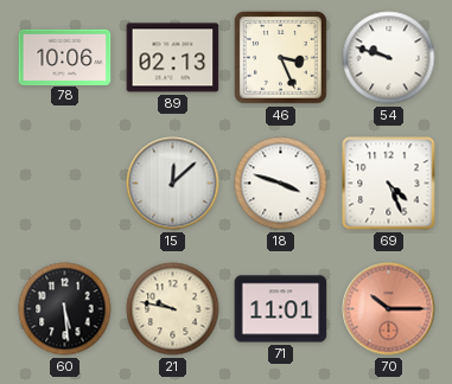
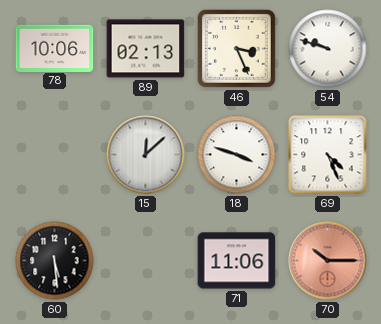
21: 9:47 -> none
71: 11:01 -> 11:06
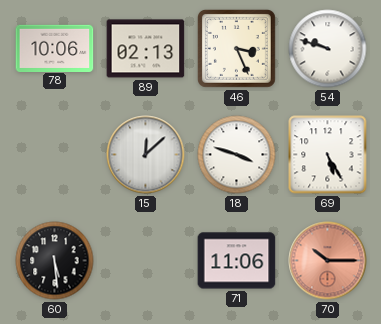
69: 4:26 -> 5:25
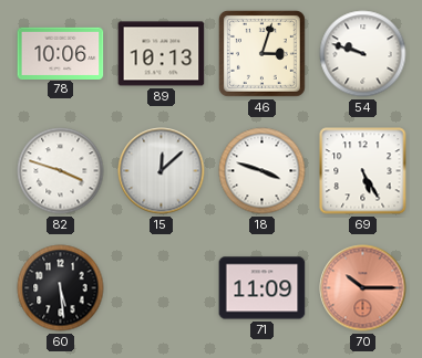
89: 02:13 -> 10:13
46: 3:26 -> 3:03
82: none -> 3:48
71: 11:06 -> 11:09
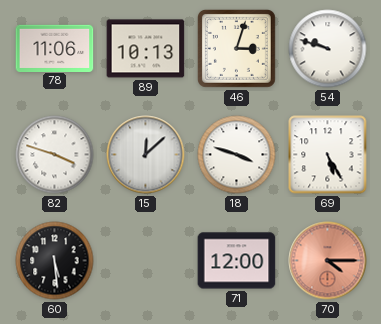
78: 10:06 -> 11:06
71: 11:09 -> 12:00
70: 10:15 -> 4:15
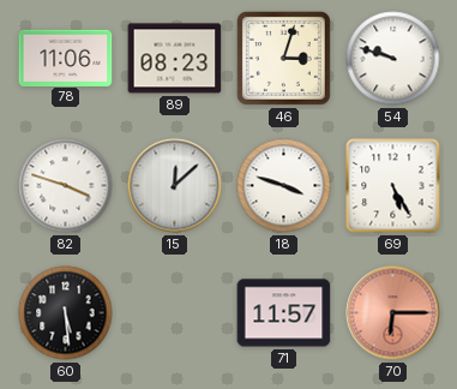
89: 10:13 -> 08:23
71: 12:00 -> 11:57
70: 4:15 -> 6:15
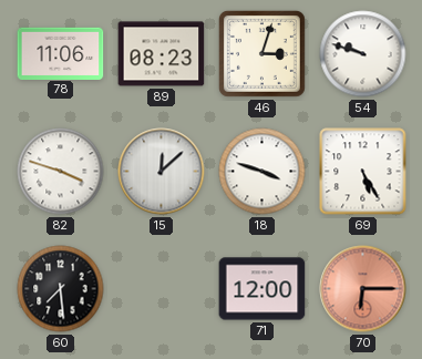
60: 5:29 -> 7:29
71: 11:57 -> 12:00
